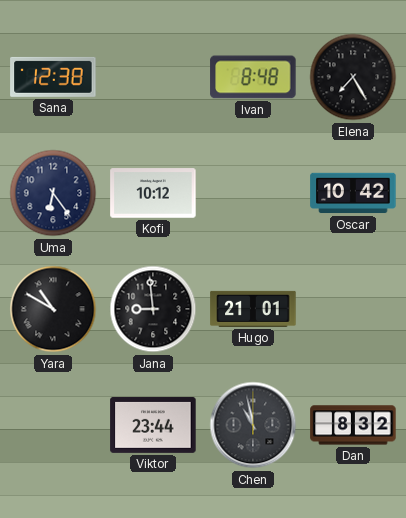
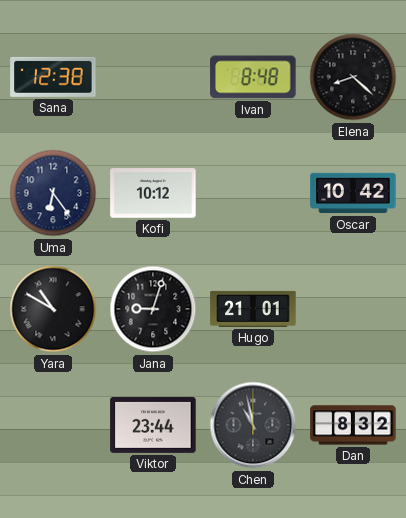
Elena: 7:25 -> 8:22
Jana: 8:59 -> 9:03
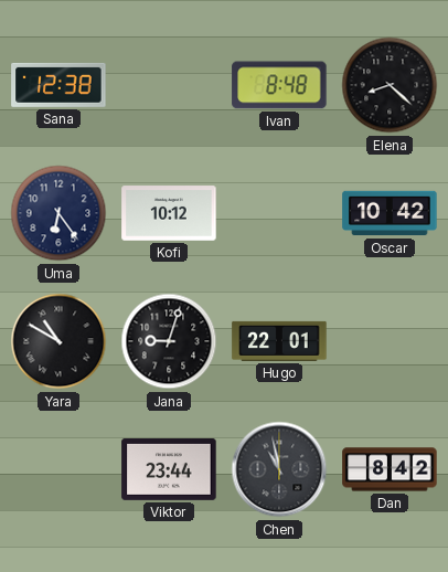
Hugo: 21:01 -> 22:01
Dan: 8:32 -> 8:42
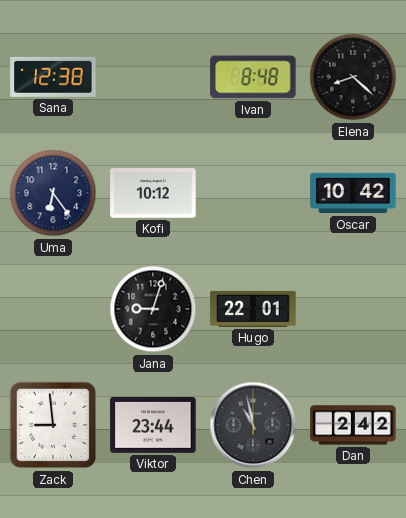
Yara: 10:50 -> none
Zack: none -> 8:59
Dan: 8:42 -> 2:42
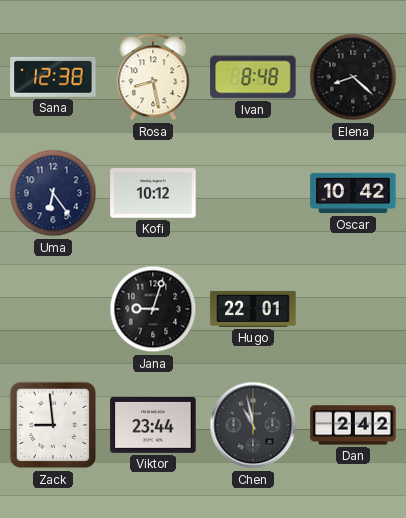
Rosa: none -> 8:28
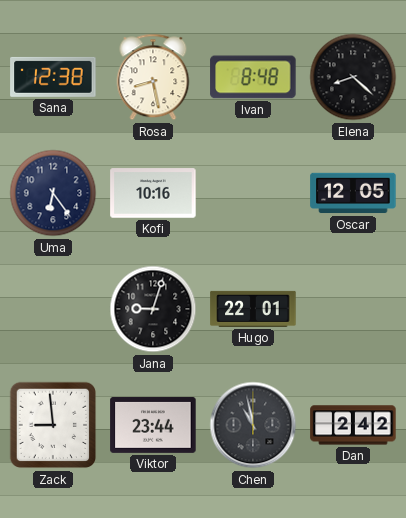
Kofi: 10:12 -> 10:16
Oscar: 10:42 -> 12:05
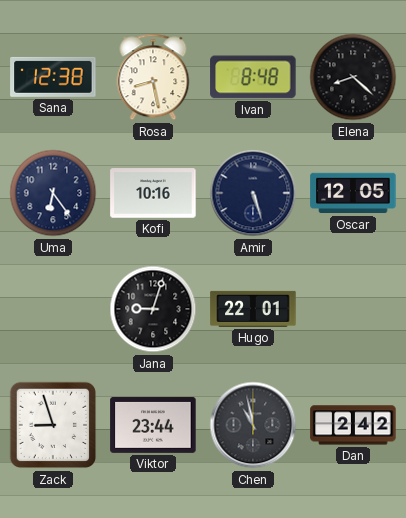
Amir: none -> 5:27
Zack: 8:59 -> 8:57
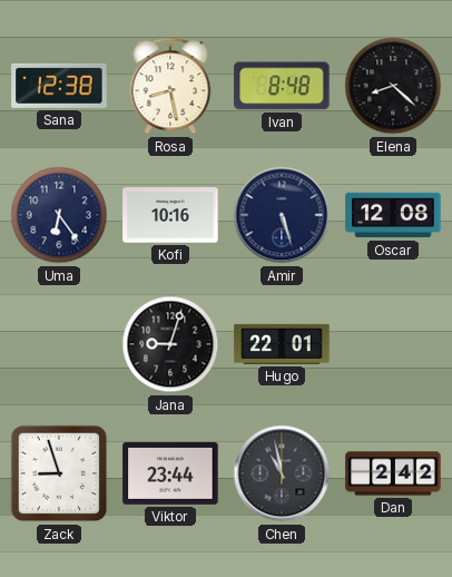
Oscar: 12:05 -> 12:08
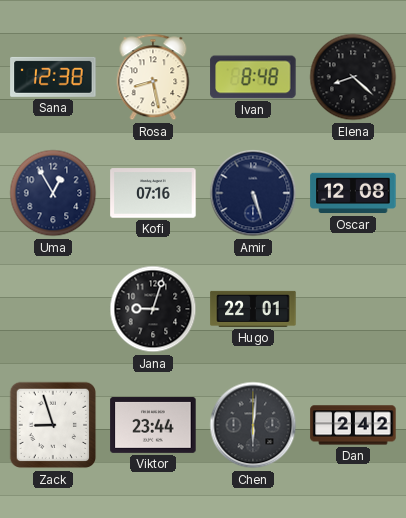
Uma: 6:24 -> 12:55
Kofi: 10:16 -> 07:16
Chen: 10:58 -> 6:01
